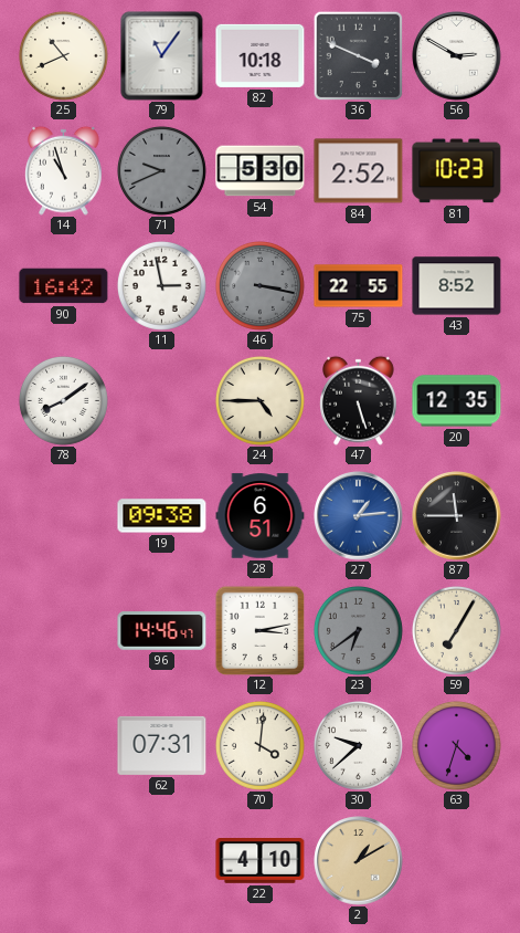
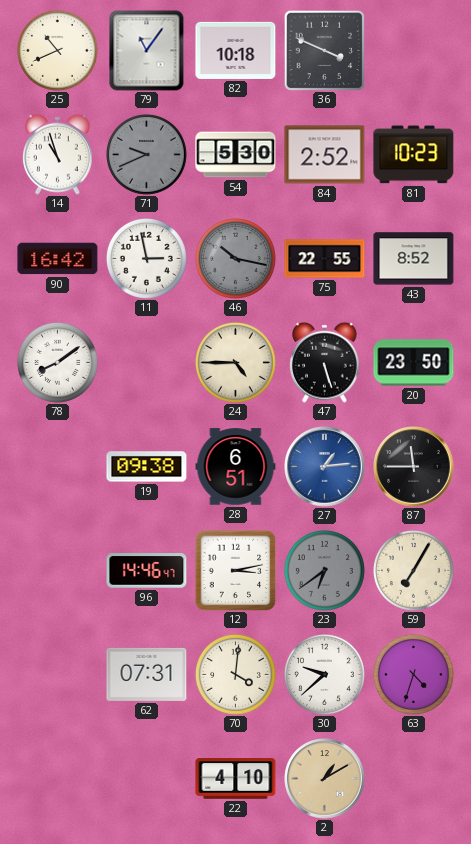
56: 2:50 -> none
46: 3:17 -> 10:17
20: 12:35 -> 23:50
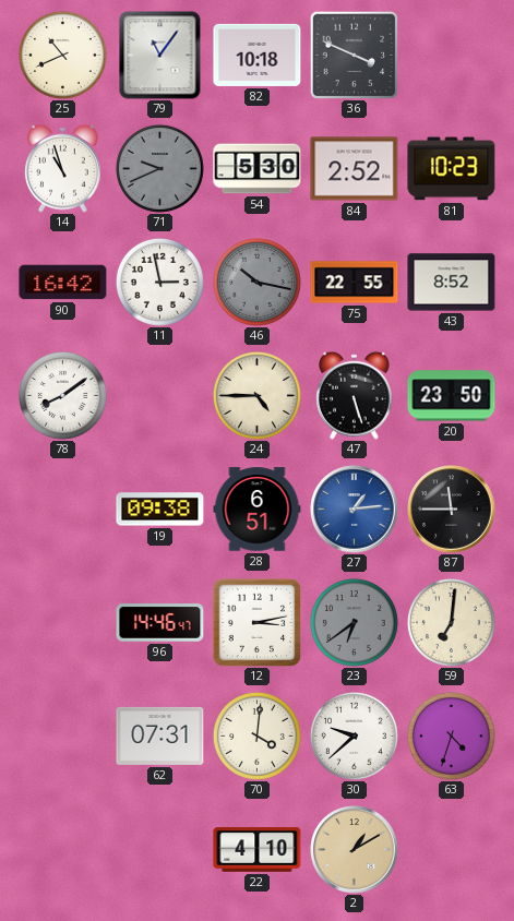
59: 7:05 -> 7:01
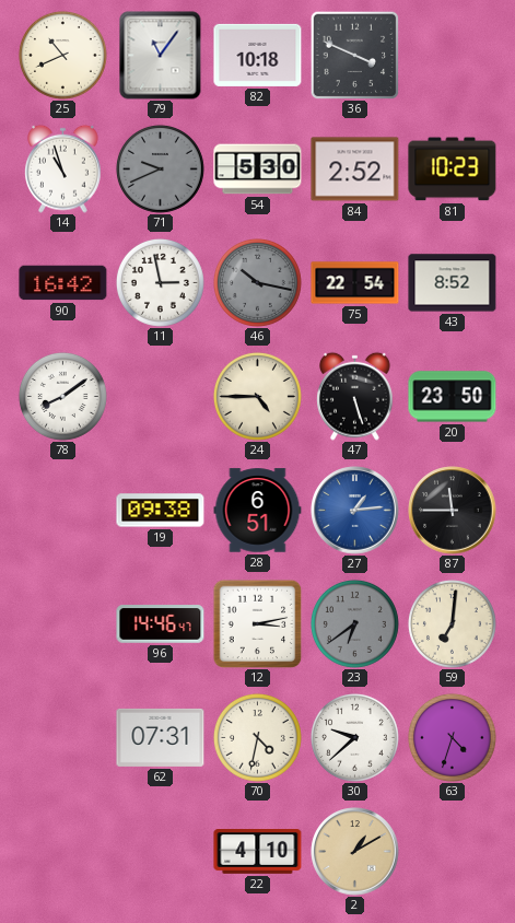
75: 22:55 -> 22:54
70: 4:01 -> 4:32
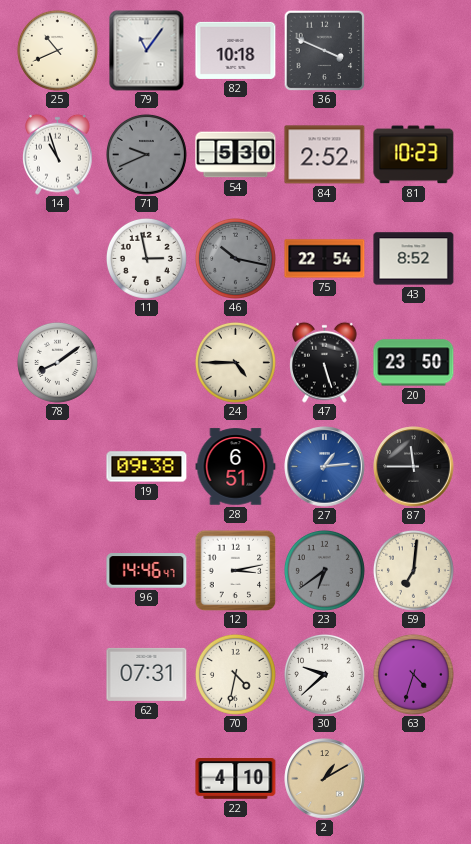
90: 16:42 -> none
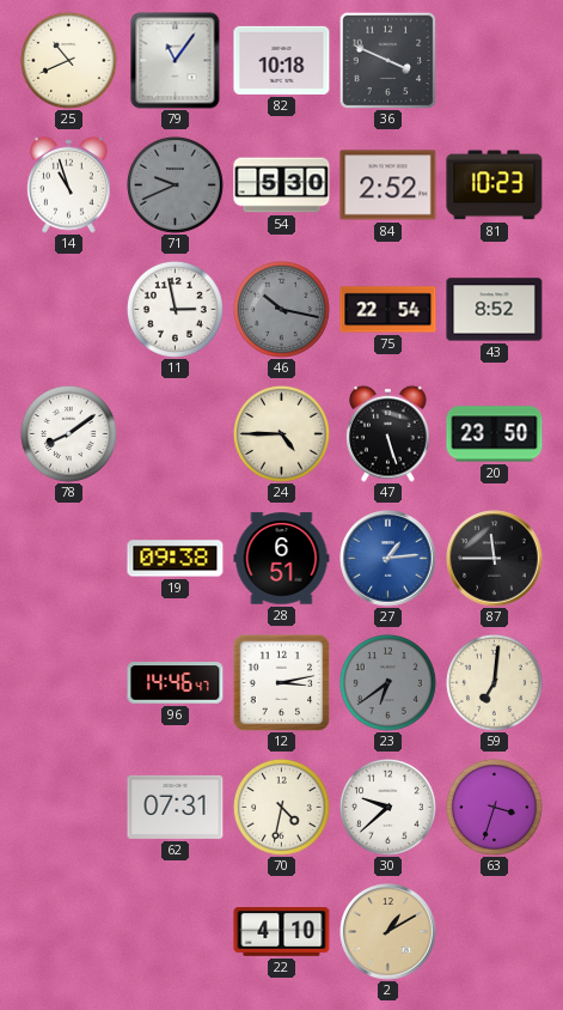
63: 4:33 -> 3:33
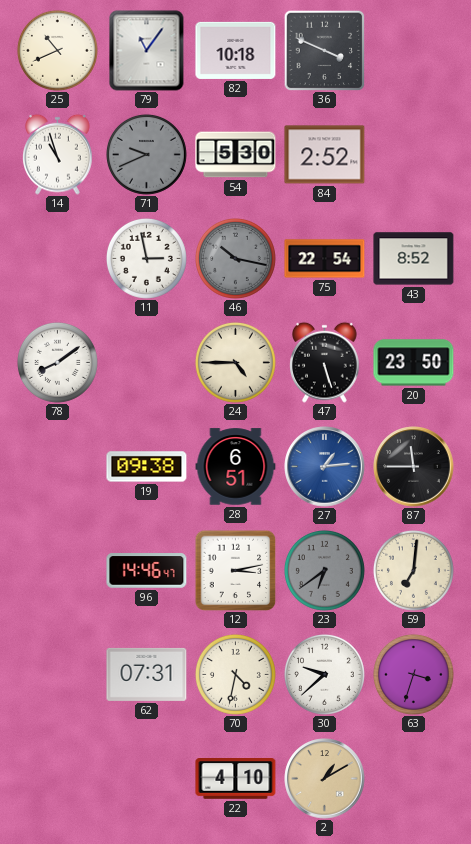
81: 10:23 -> none
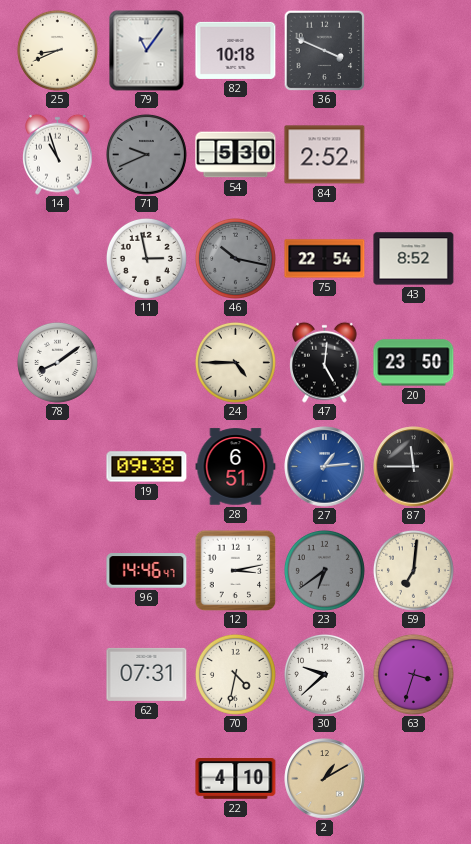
25: 10:41 -> 8:41
47: 5:27 -> 5:01
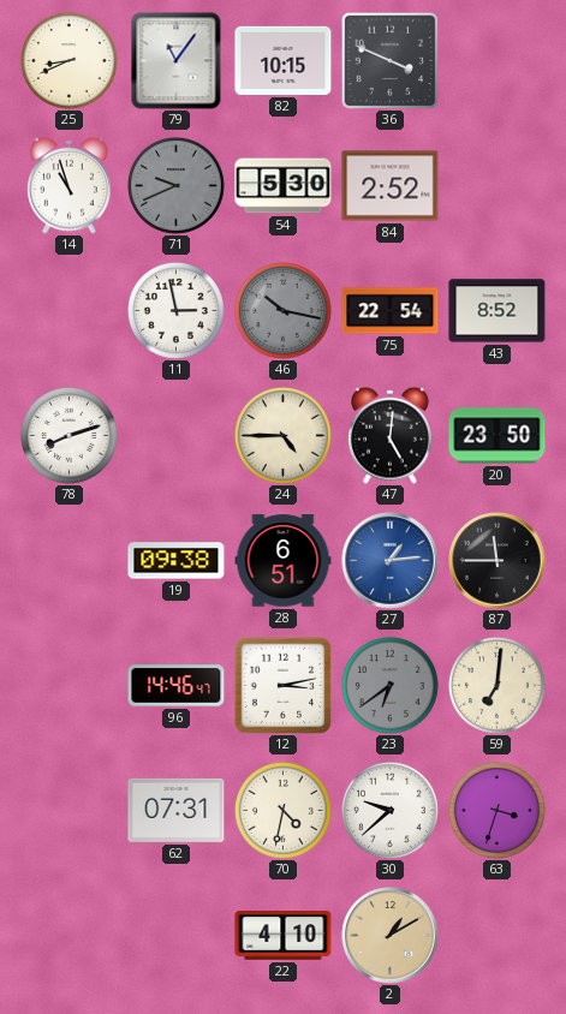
82: 10:18 -> 10:15
78: 8:09 -> 8:12
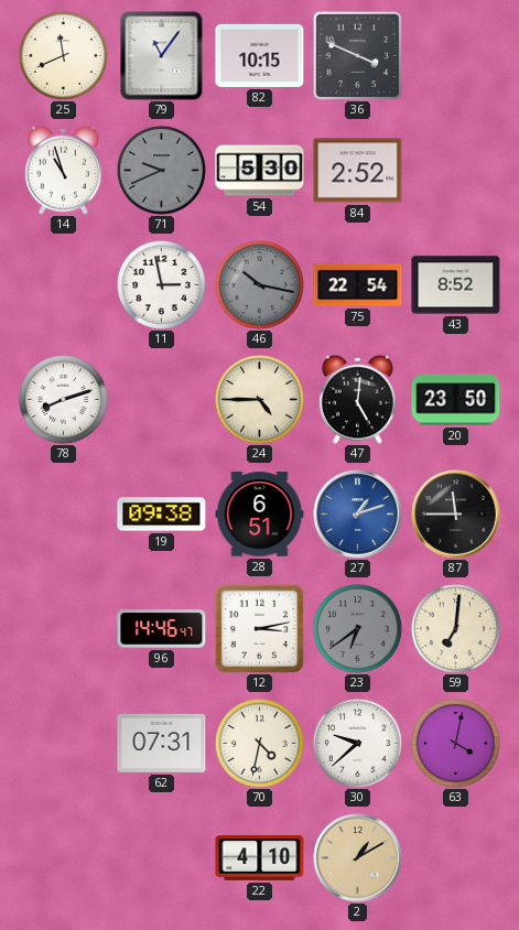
25: 8:41 -> 11:41
27: 1:14 -> 1:12
63: 3:33 -> 4:02
